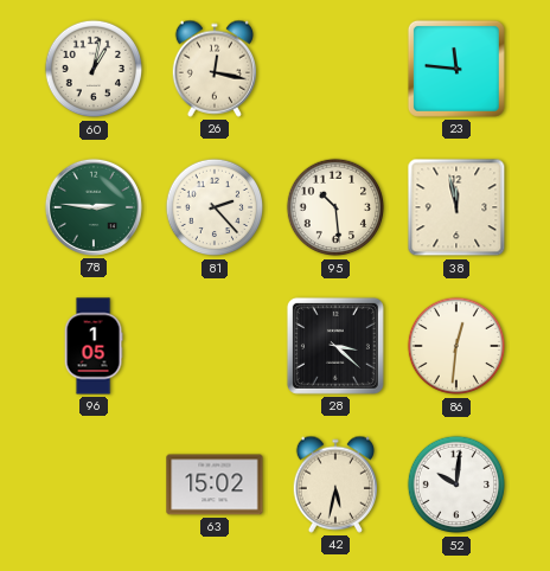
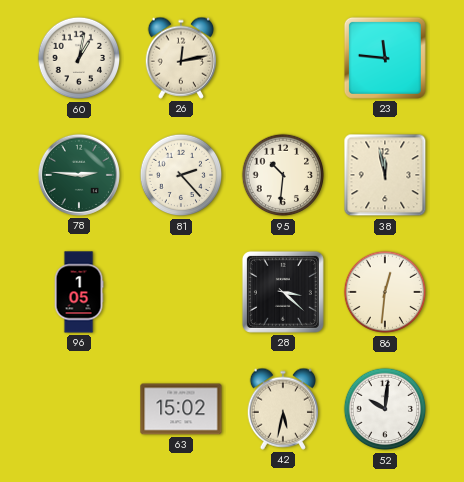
26: 12:17 -> 12:13
95: 10:29 -> 10:31
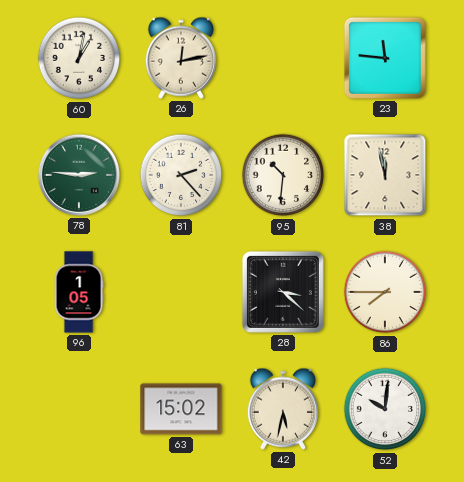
86: 12:31 -> 7:45
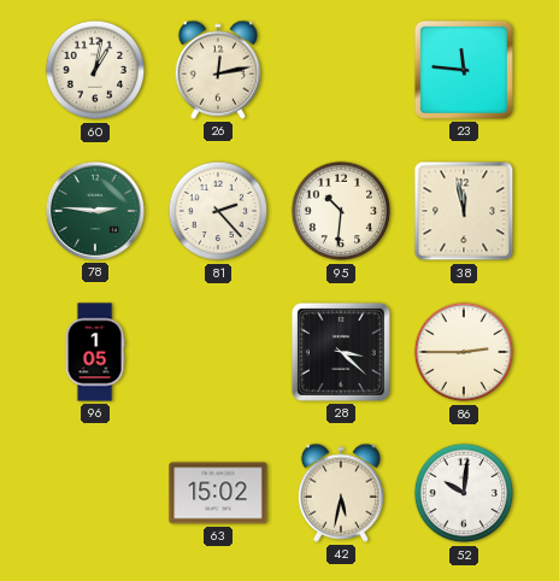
86: 7:45 -> 2:45
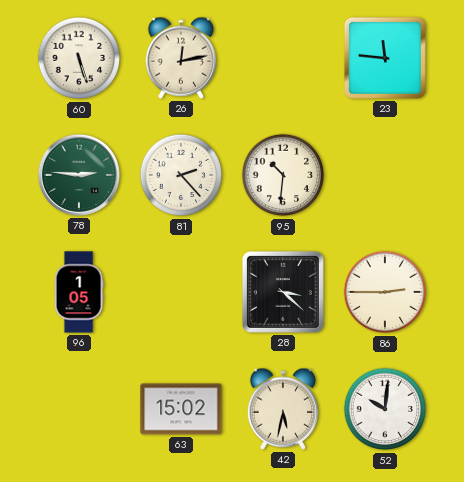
60: 1:02 -> 5:27
38: 11:58 -> none
